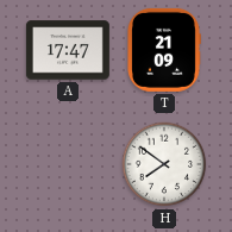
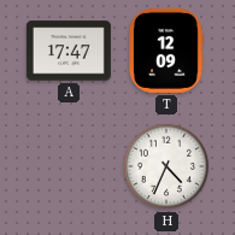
T: 21:09 -> 12:09
H: 7:51 -> 4:34
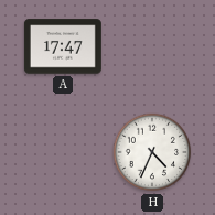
T: 12:09 -> none
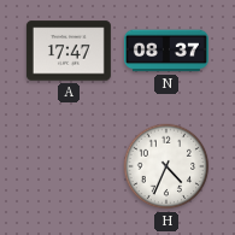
N: none -> 08:37
